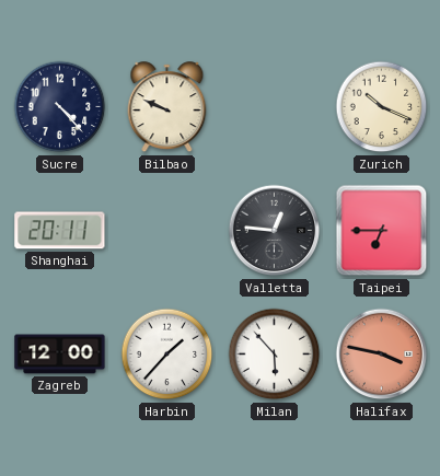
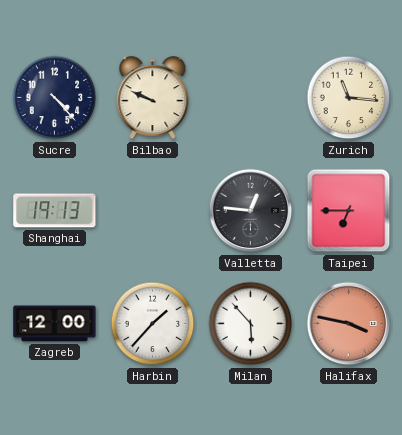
Zurich: 10:19 -> 11:16
Shanghai: 20:11 -> 19:13
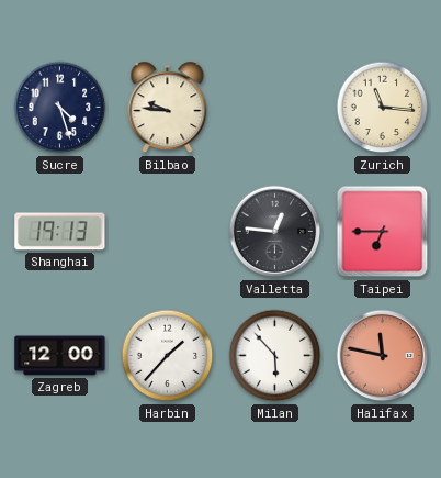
Sucre: 4:23 -> 4:27
Bilbao: 9:49 -> 9:46
Halifax: 3:47 -> 11:47
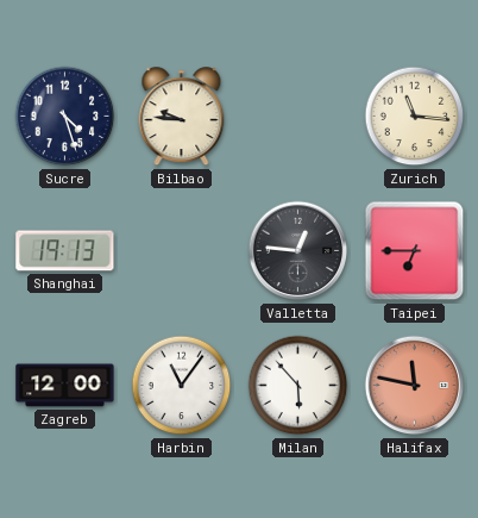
Harbin: 1:37 -> 11:06
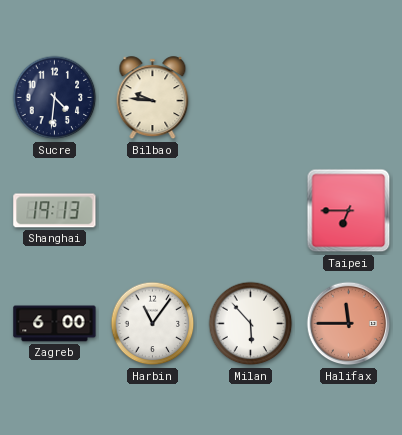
Sucre: 4:27 -> 4:31
Zurich: 11:16 -> none
Valletta: 12:46 -> none
Zagreb: 12:00 -> 6:00
Halifax: 11:47 -> 11:45
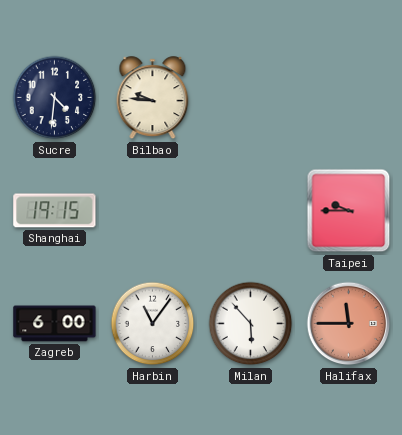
Shanghai: 19:13 -> 19:15
Taipei: 6:45 -> 9:45
